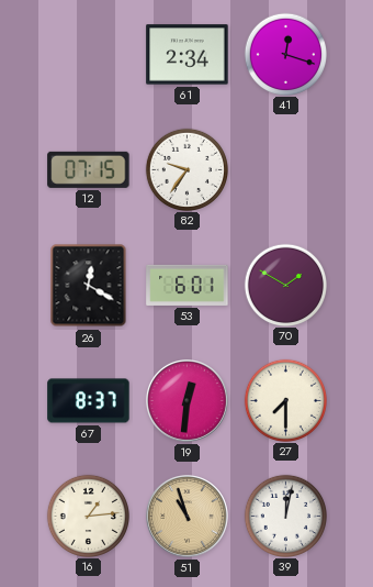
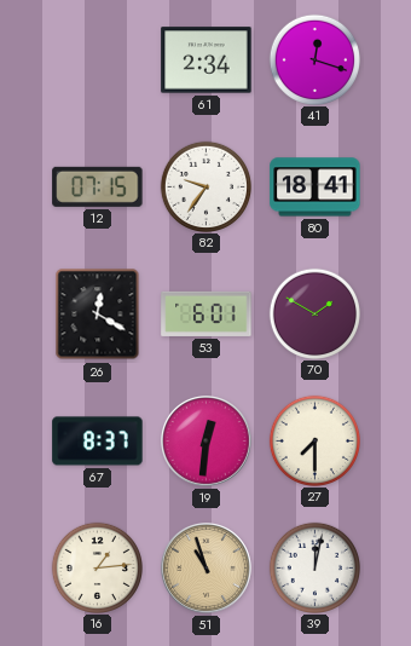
80: none -> 18:41
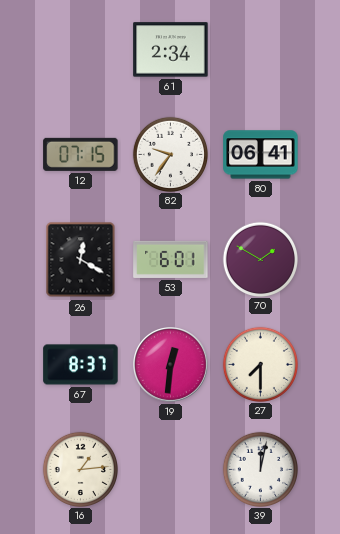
41: 12:18 -> none
80: 18:41 -> 06:41
51: 10:57 -> none
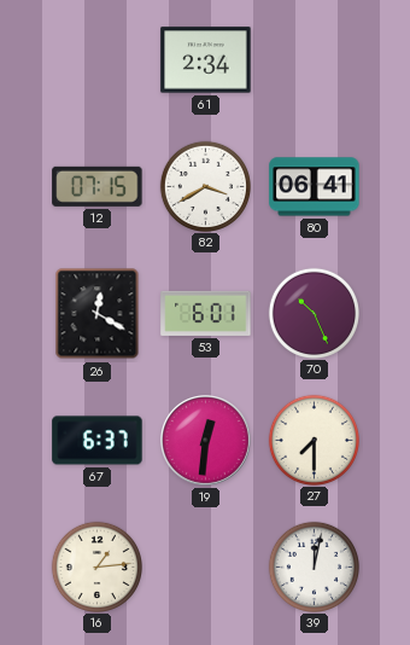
82: 9:36 -> 3:40
70: 1:50 -> 10:26
67: 8:37 -> 6:37
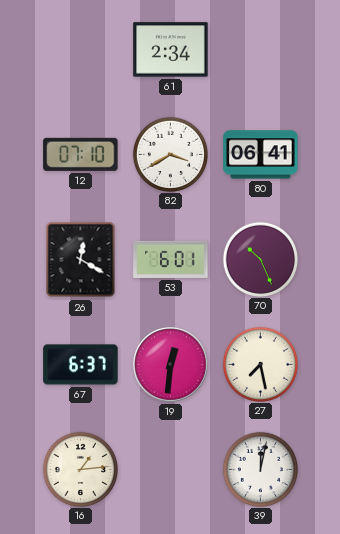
12: 07:15 -> 07:10
27: 7:30 -> 7:28
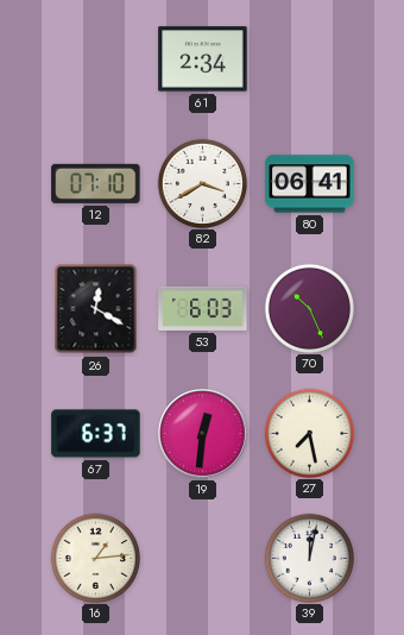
53: 6:01 -> 6:03
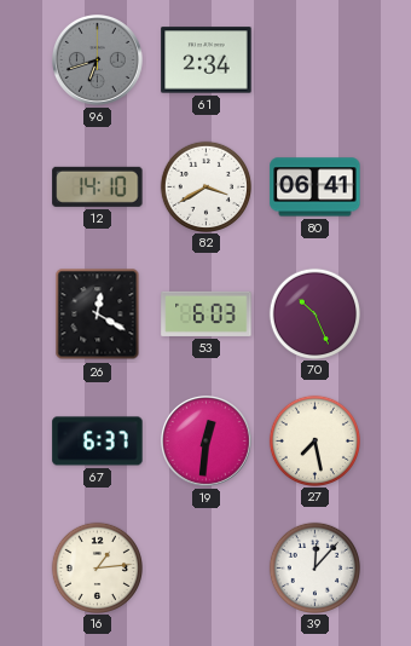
96: none -> 6:42
12: 07:10 -> 14:10
39: 12:02 -> 12:07
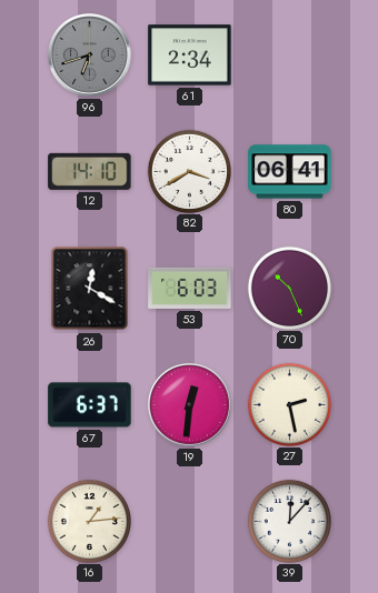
27: 7:28 -> 2:28
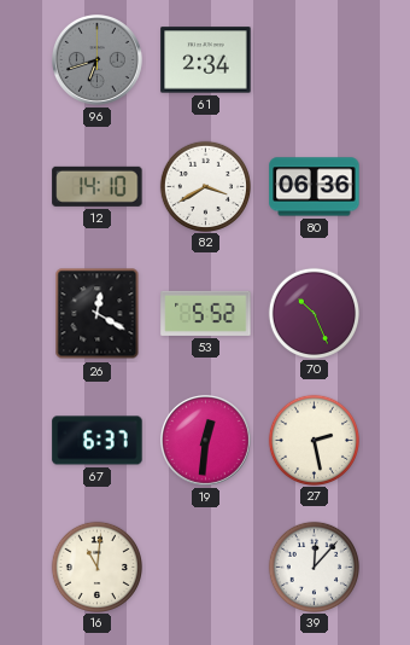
80: 06:41 -> 06:36
53: 6:03 -> 5:52
16: 1:14 -> 11:01
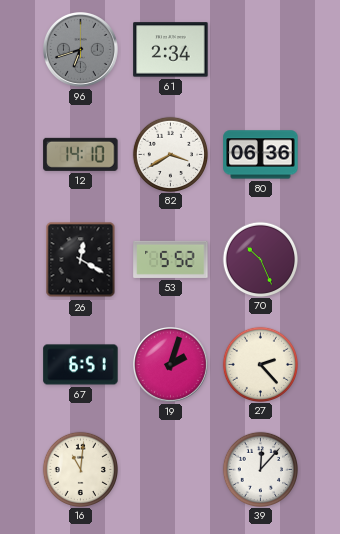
67: 6:37 -> 6:51
19: 12:31 -> 2:03
27: 2:28 -> 2:23
